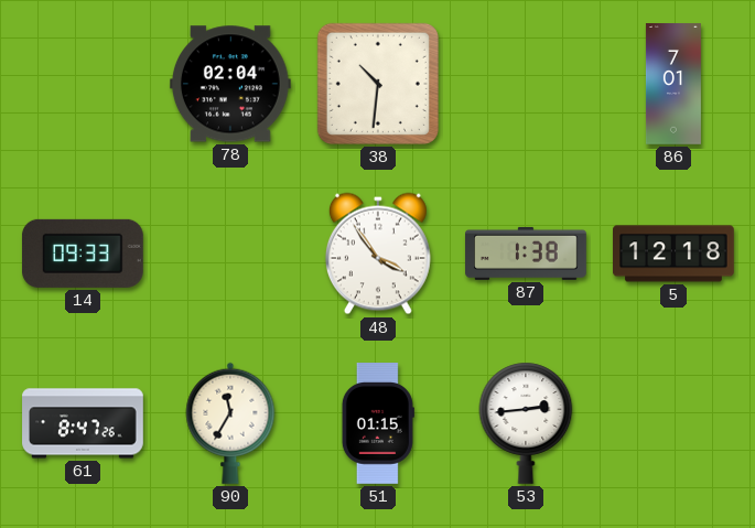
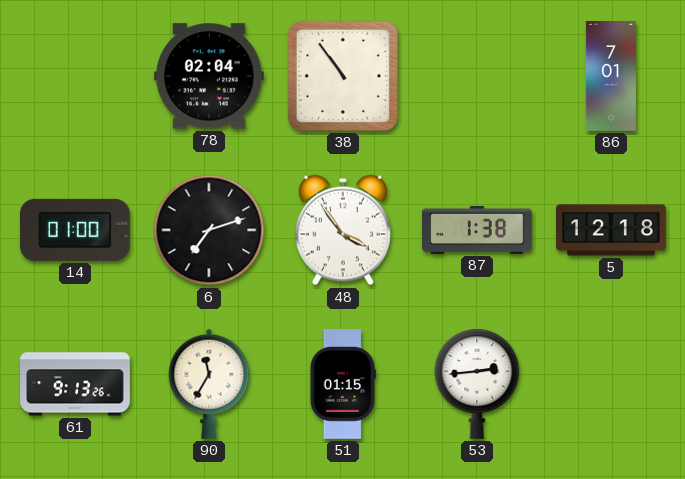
38: 10:31 -> 10:54
14: 09:33 -> 01:00
6: none -> 7:12
61: 8:47 -> 9:13
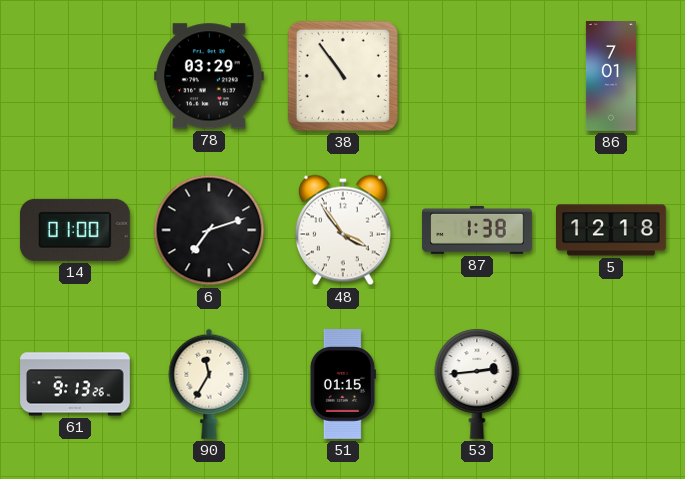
78: 02:04 -> 03:29
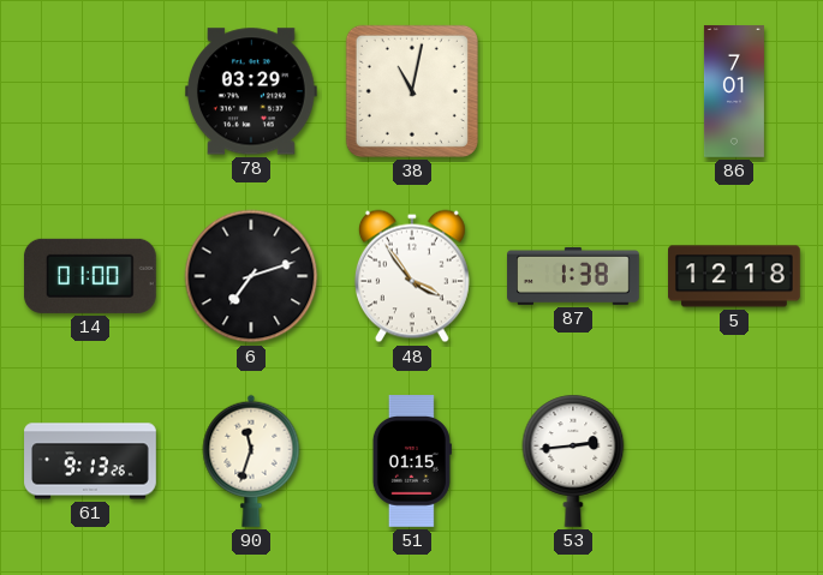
38: 10:54 -> 11:02
90: 11:35 -> 11:33
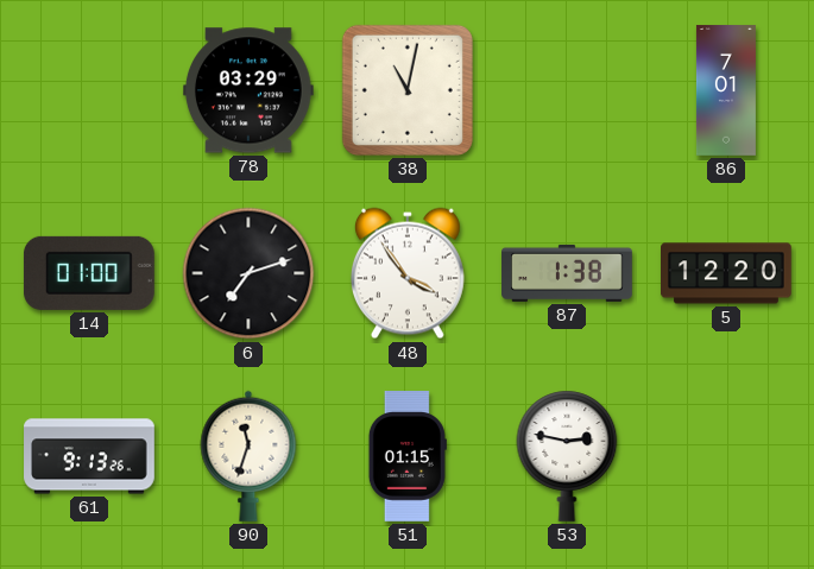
5: 12:18 -> 12:20
53: 2:44 -> 2:47
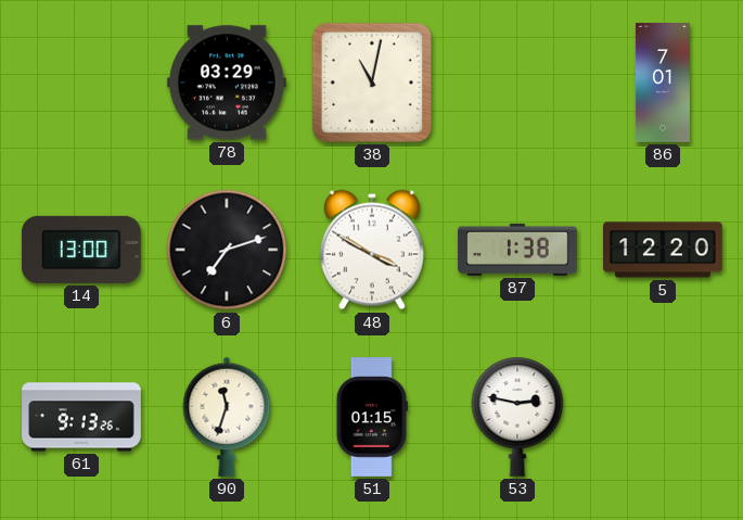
14: 01:00 -> 13:00
48: 3:54 -> 3:50
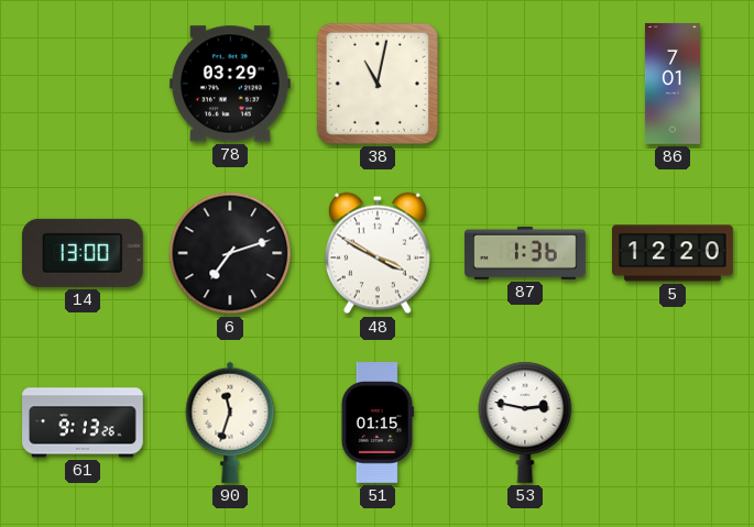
87: 1:38 -> 1:36
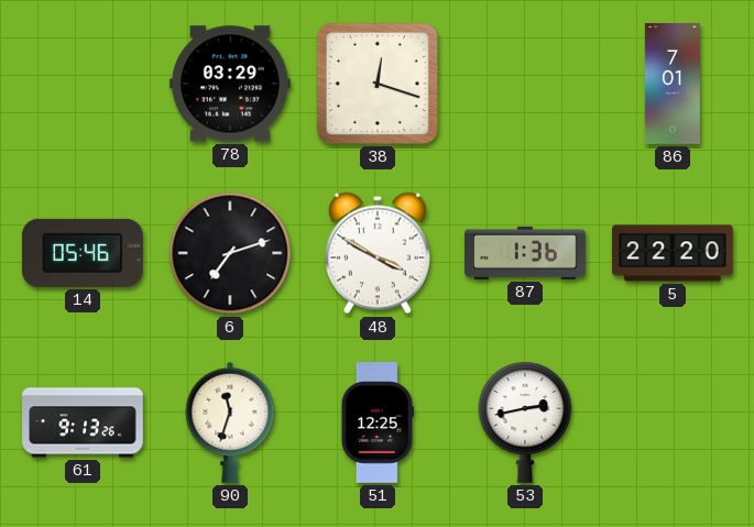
38: 11:02 -> 12:18
14: 13:00 -> 05:46
5: 12:20 -> 22:20
51: 01:15 -> 12:25
53: 2:47 -> 2:43
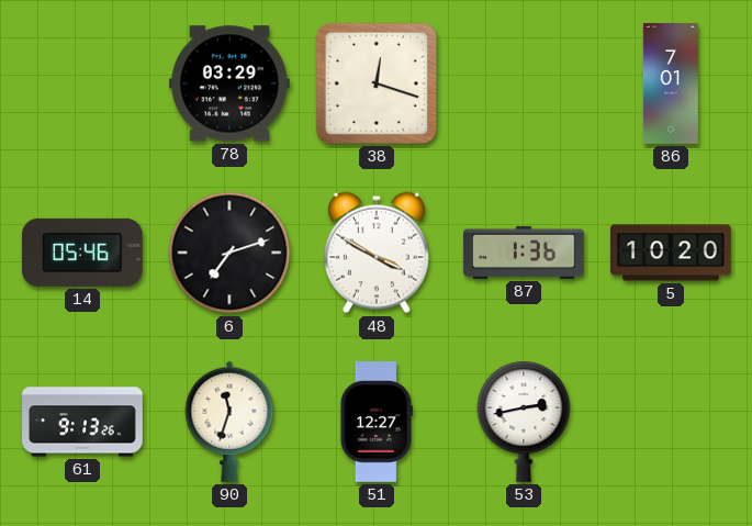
5: 22:20 -> 10:20
51: 12:25 -> 12:27
